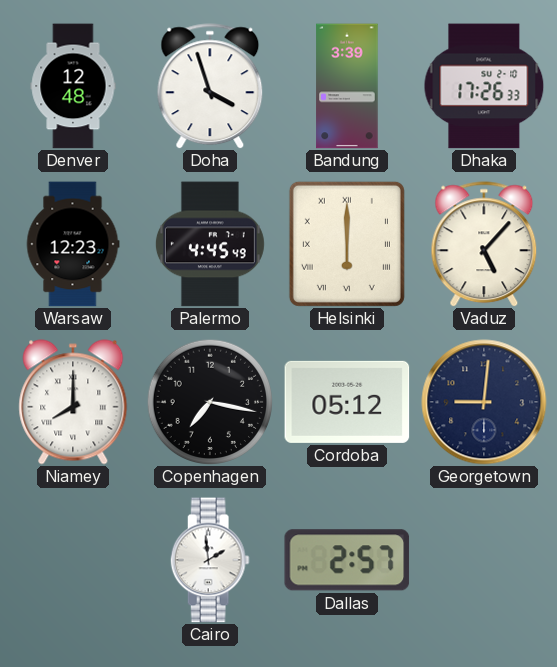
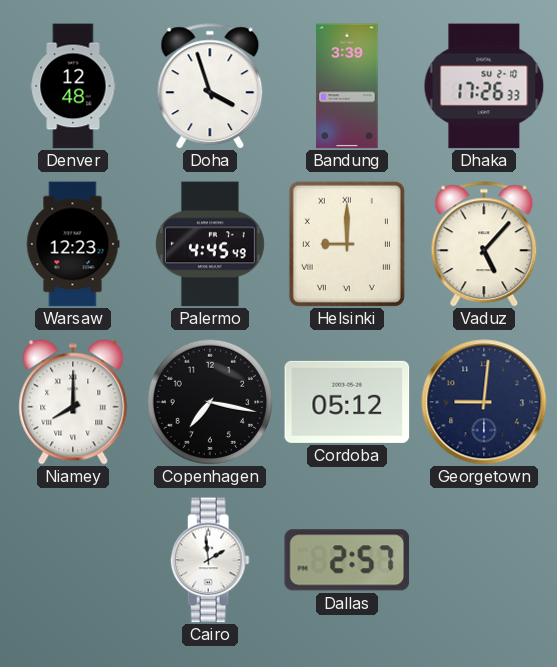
Helsinki: 6:00 -> 9:00
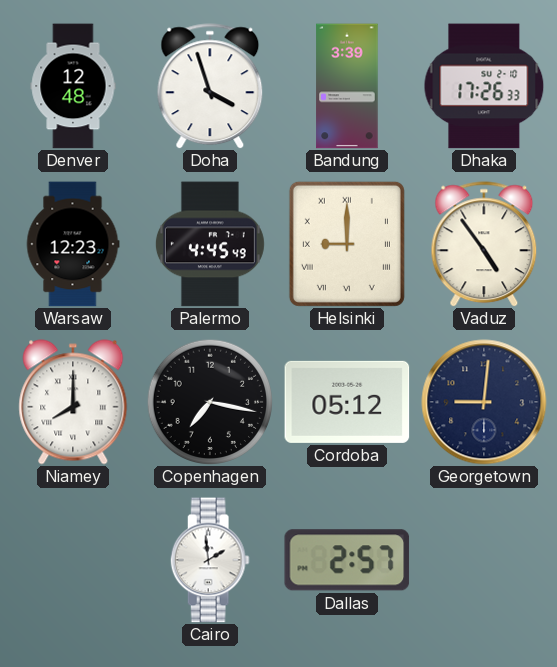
Vaduz: 5:07 -> 4:54
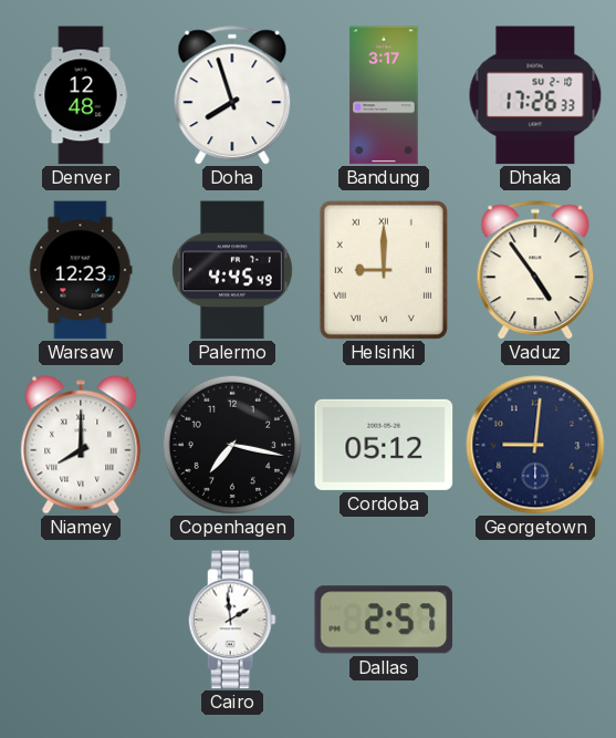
Doha: 3:57 -> 7:57
Bandung: 3:39 -> 3:17
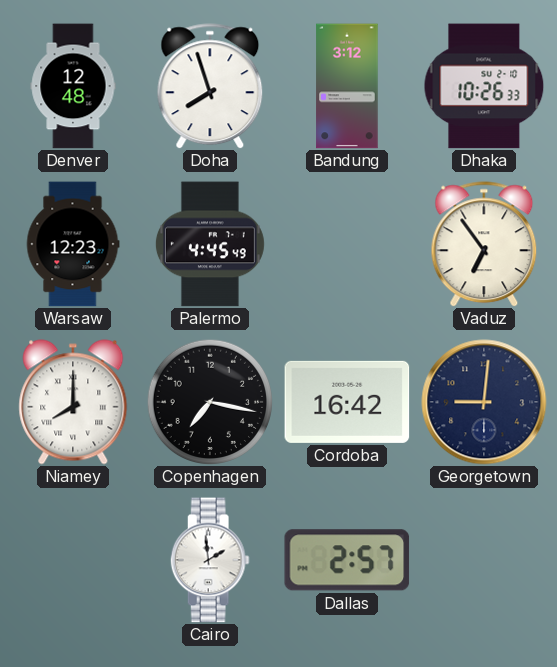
Bandung: 3:17 -> 3:12
Dhaka: 17:26 -> 10:26
Helsinki: 9:00 -> none
Vaduz: 4:54 -> 6:54
Cordoba: 05:12 -> 16:42
